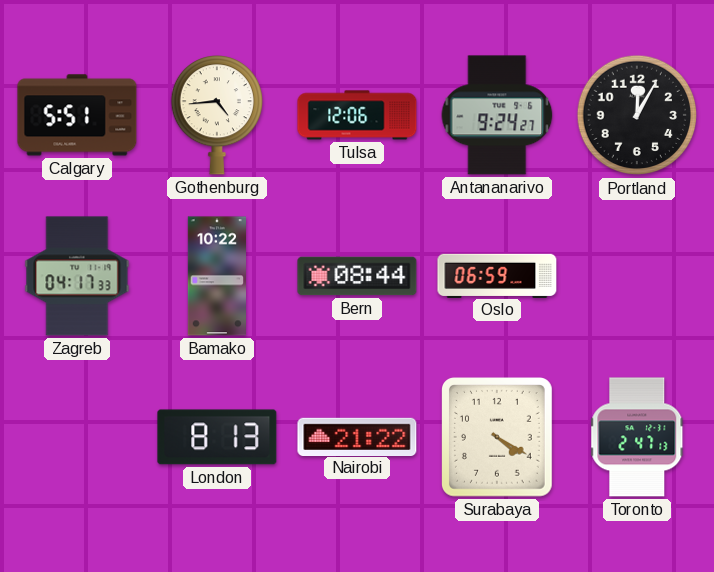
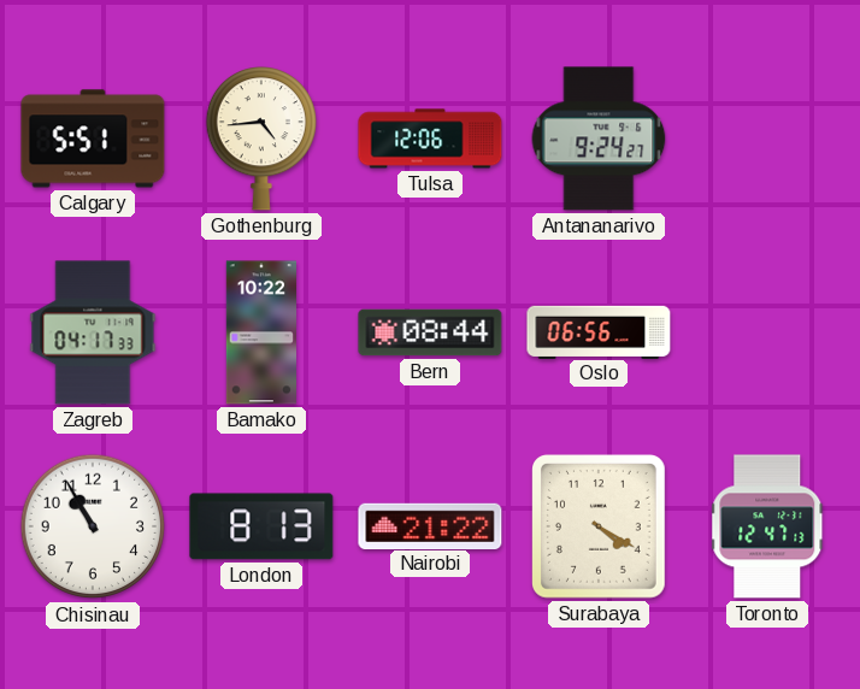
Portland: 12:05 -> none
Oslo: 06:59 -> 06:56
Chisinau: none -> 10:55
Toronto: 2:47 -> 12:47
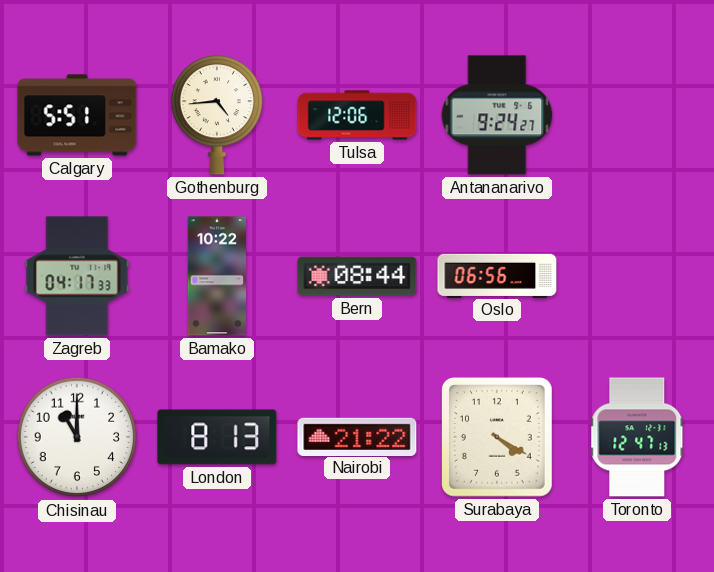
Chisinau: 10:55 -> 11:00
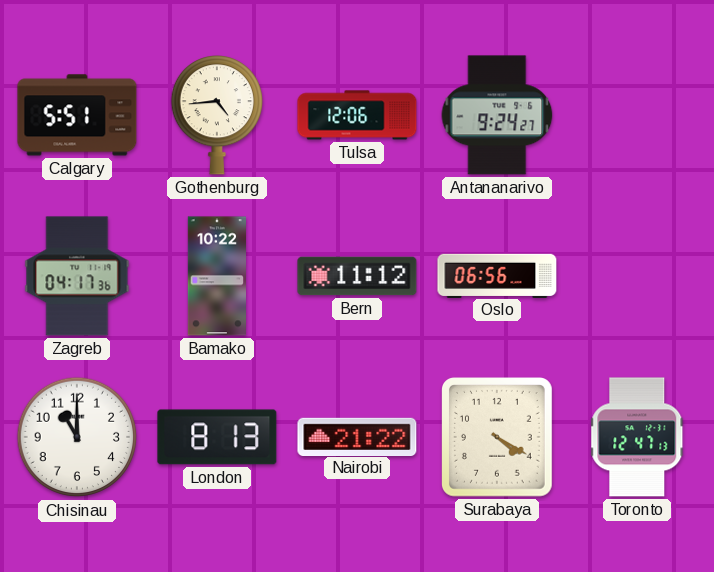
Zagreb: 04:17:33 -> 04:17:36
Bern: 08:44 -> 11:12
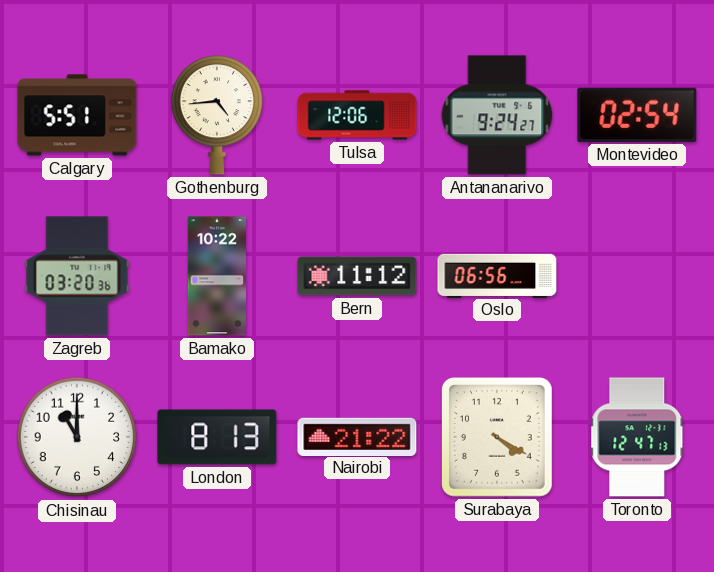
Montevideo: none -> 02:54
Zagreb: 04:17 -> 03:20
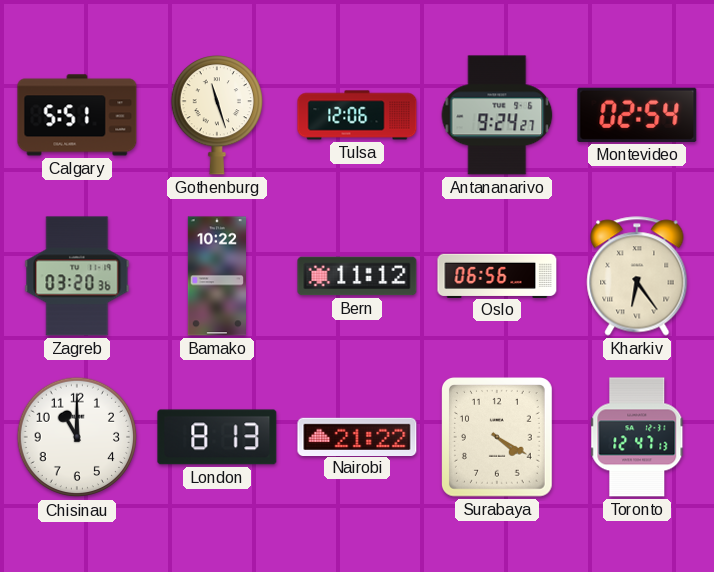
Gothenburg: 4:44 -> 11:27
Kharkiv: none -> 6:24
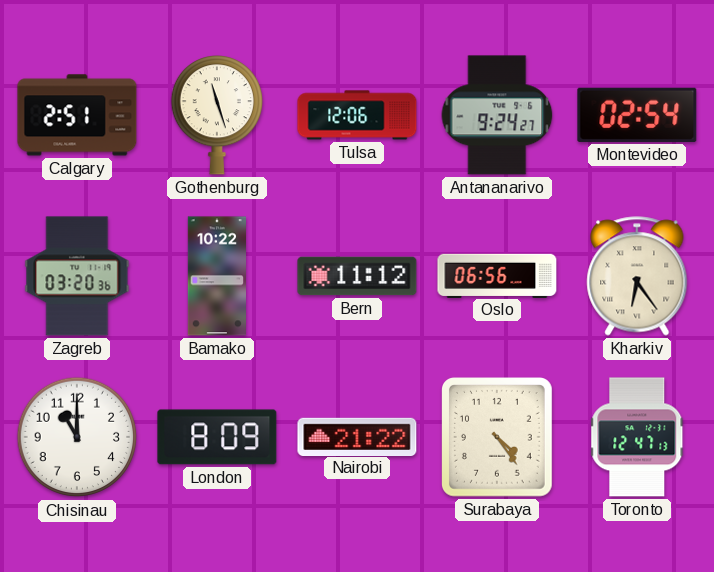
Calgary: 5:51 -> 2:51
London: 8:13 -> 8:09
Surabaya: 4:20 -> 4:24
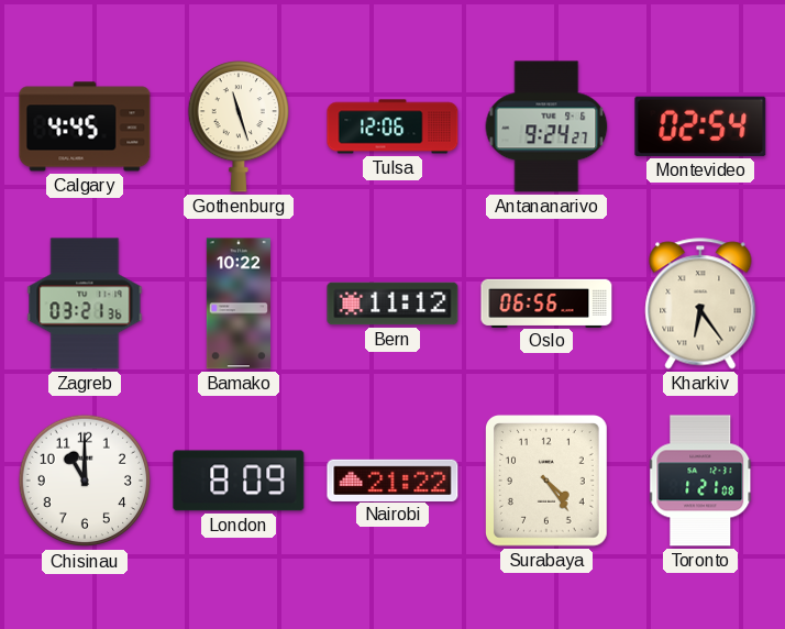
Calgary: 2:51 -> 4:45
Zagreb: 03:20 -> 03:21
Toronto: 12:47 -> 1:21
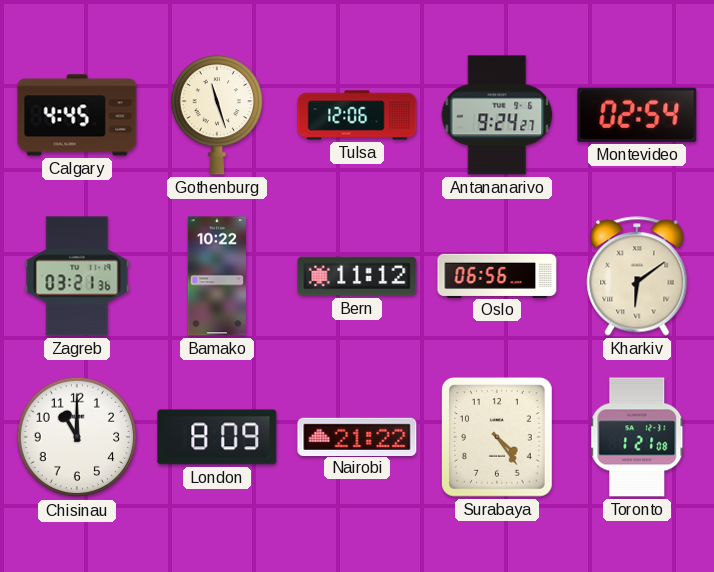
Kharkiv: 6:24 -> 6:09
